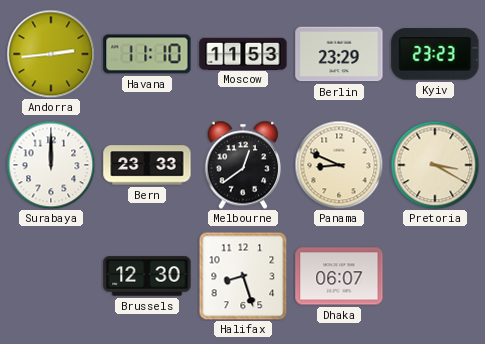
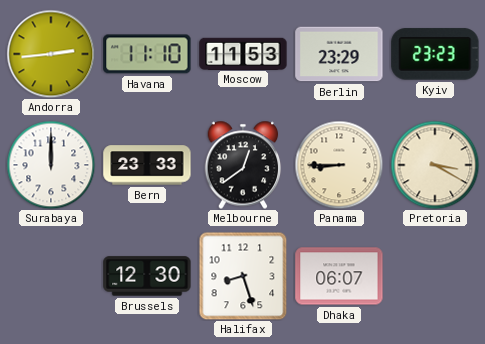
Panama: 8:49 -> 8:45
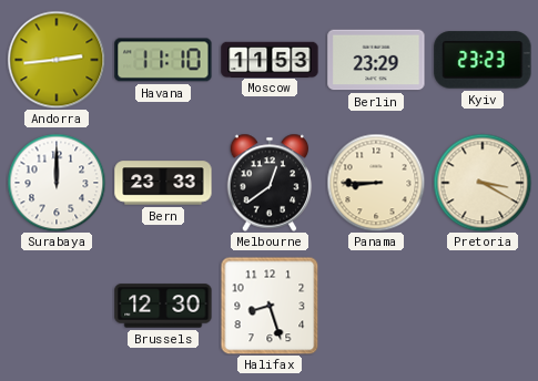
Dhaka: 06:07 -> none
